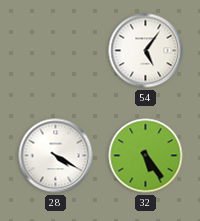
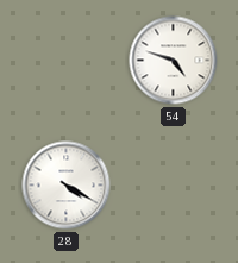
54: 5:06 -> 4:48
32: 5:24 -> none
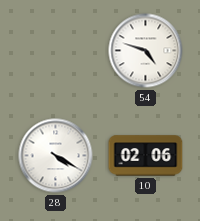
10: none -> 02:06
